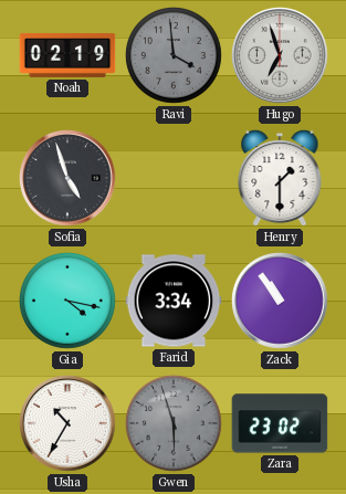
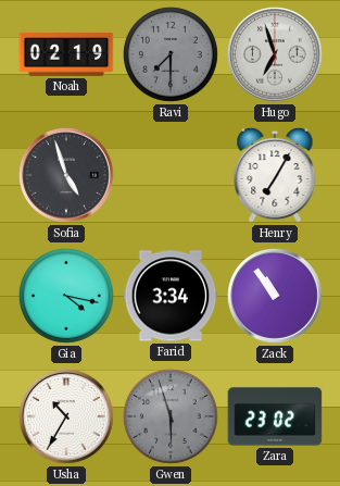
Ravi: 3:59 -> 7:30
Henry: 1:30 -> 7:05
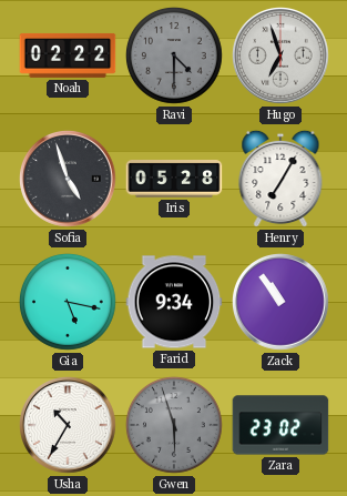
Noah: 02:19 -> 02:22
Ravi: 7:30 -> 4:30
Iris: none -> 05:28
Gia: 4:17 -> 5:17
Farid: 3:34 -> 9:34
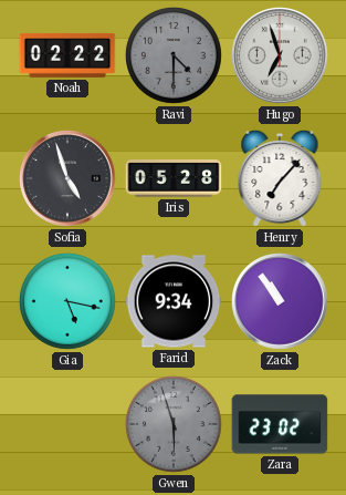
Henry: 7:05 -> 7:07
Usha: 10:35 -> none
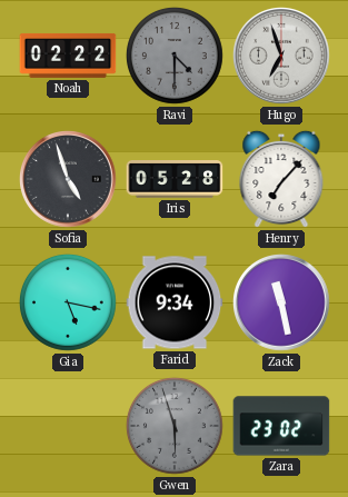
Zack: 10:54 -> 11:28
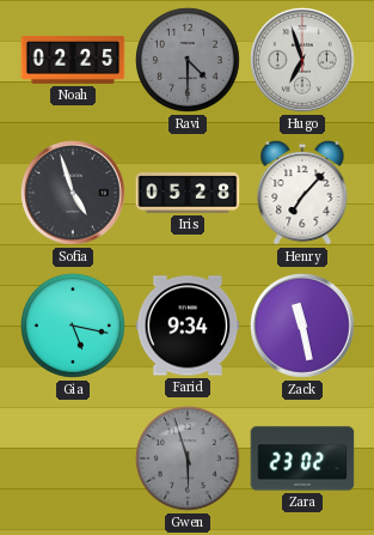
Noah: 02:22 -> 02:25
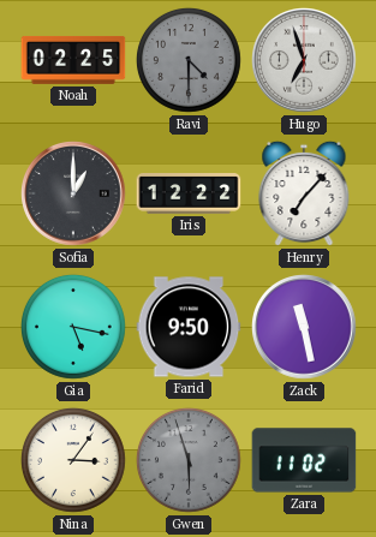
Sofia: 4:57 -> 1:00
Iris: 05:28 -> 12:22
Farid: 9:34 -> 9:50
Nina: none -> 3:06
Zara: 23:02 -> 11:02
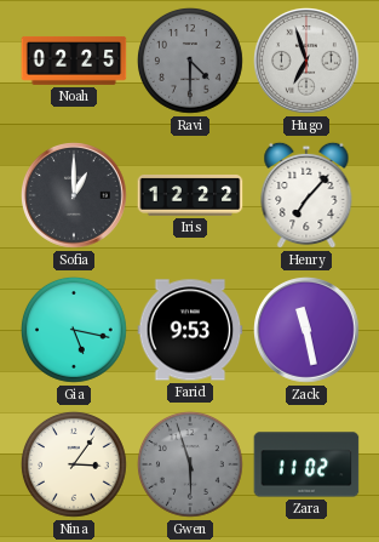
Farid: 9:50 -> 9:53
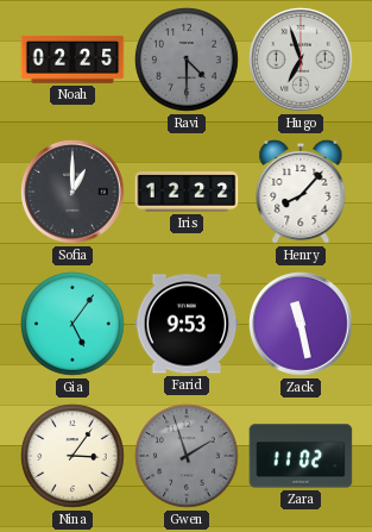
Henry: 7:07 -> 8:07
Gia: 5:17 -> 5:06
Gwen: 5:57 -> 1:57
